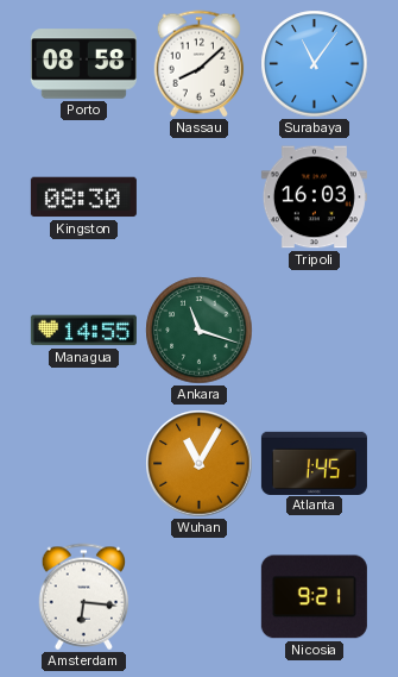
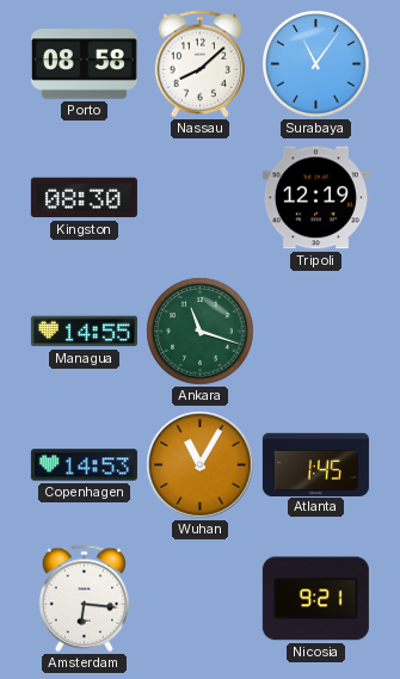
Tripoli: 16:03 -> 12:19
Copenhagen: none -> 14:53
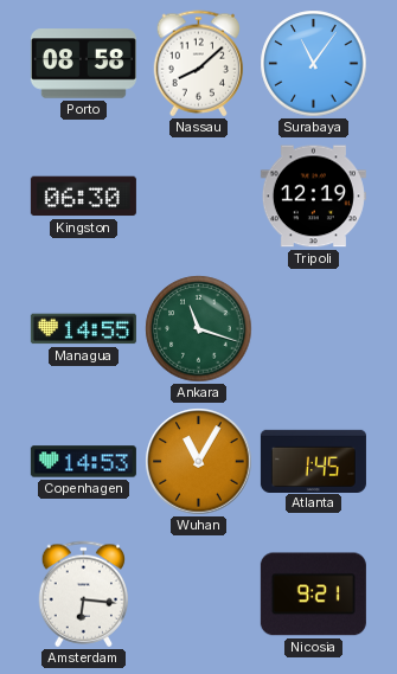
Kingston: 08:30 -> 06:30
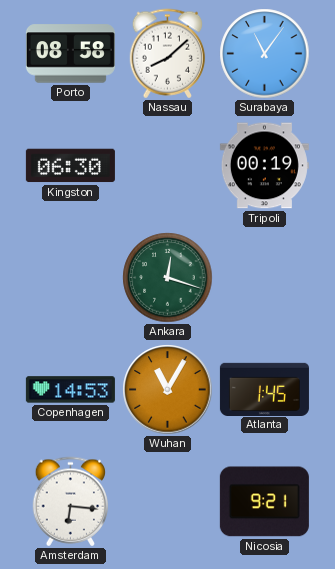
Tripoli: 12:19 -> 00:19
Managua: 14:55 -> none
Ankara: 11:18 -> 12:18
